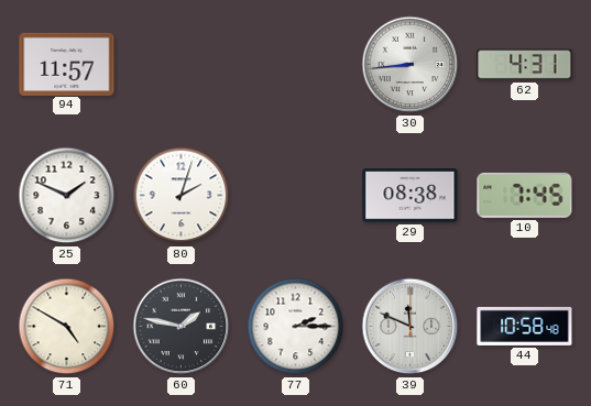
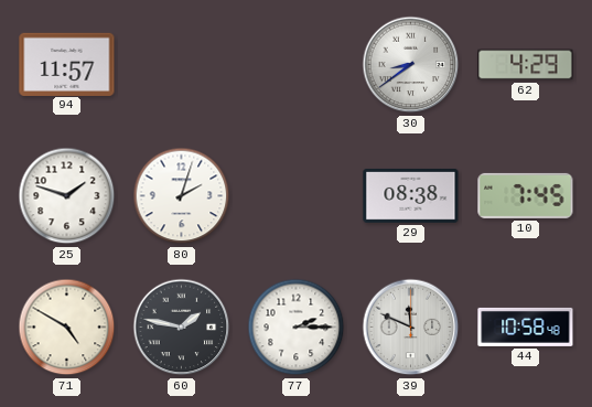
30: 8:44 -> 8:39
62: 4:31 -> 4:29
25: 1:49 -> 1:48
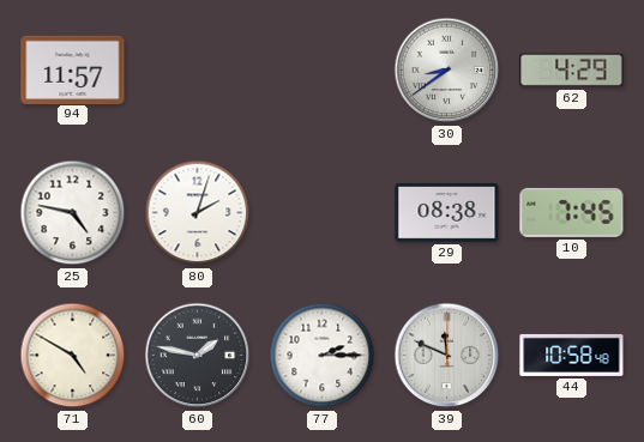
25: 1:48 -> 4:47
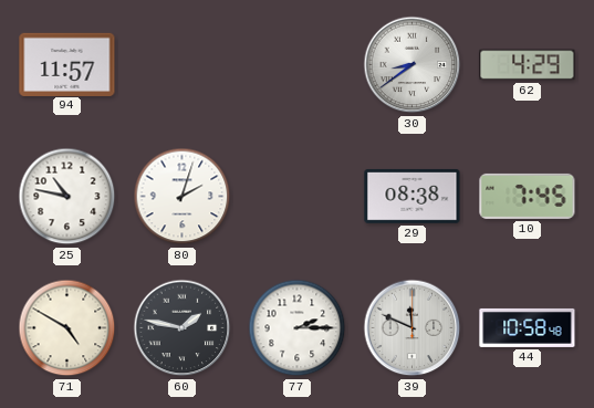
25: 4:47 -> 10:47
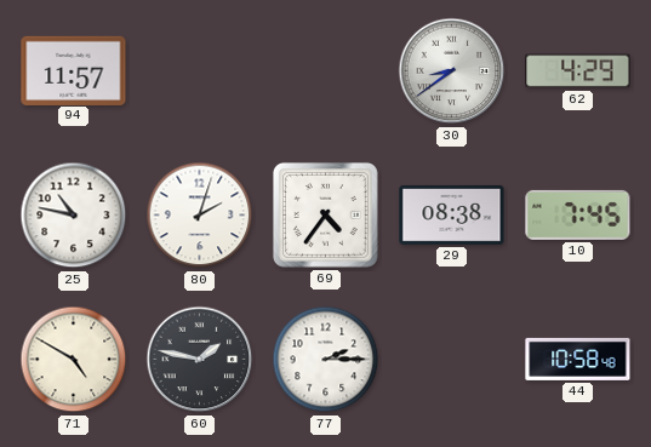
69: none -> 4:36
39: 11:49 -> none
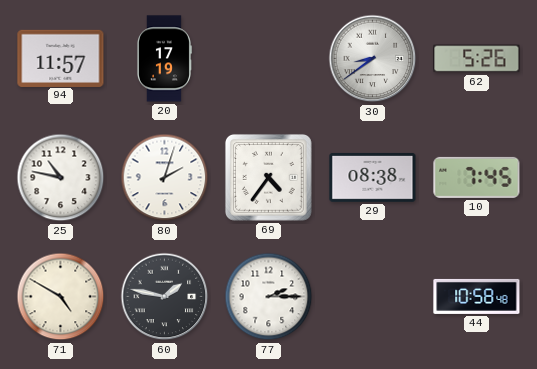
20: none -> 17:19
62: 4:29 -> 5:26
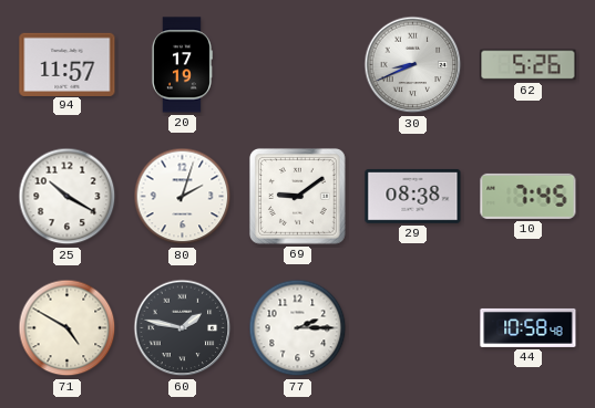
30: 8:39 -> 8:41
25: 10:47 -> 10:20
69: 4:36 -> 9:09
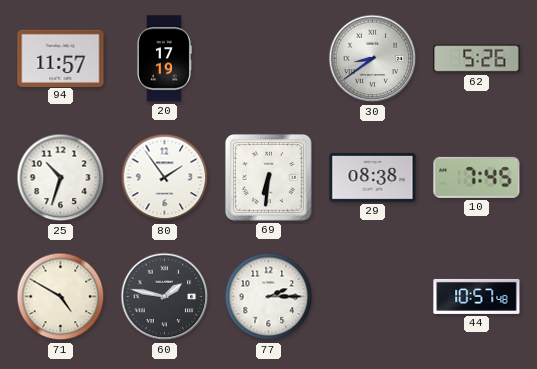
30: 8:41 -> 8:39
25: 10:20 -> 10:33
80: 2:03 -> 1:54
69: 9:09 -> 6:31
44: 10:58 -> 10:57
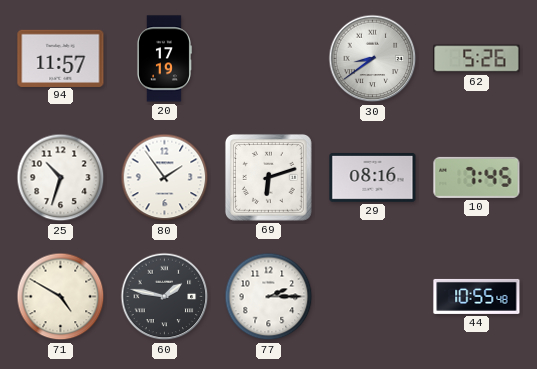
69: 6:31 -> 6:12
29: 08:38 -> 08:16
44: 10:57 -> 10:55
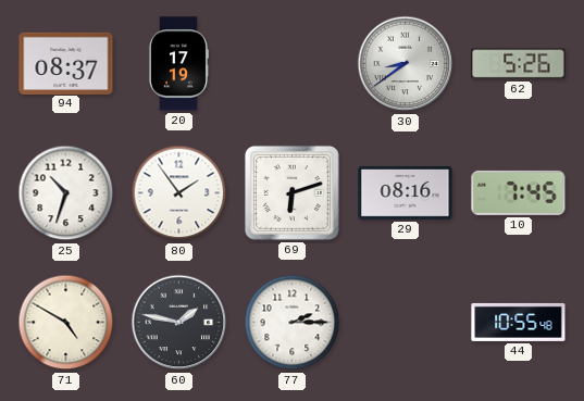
94: 11:57 -> 08:37
